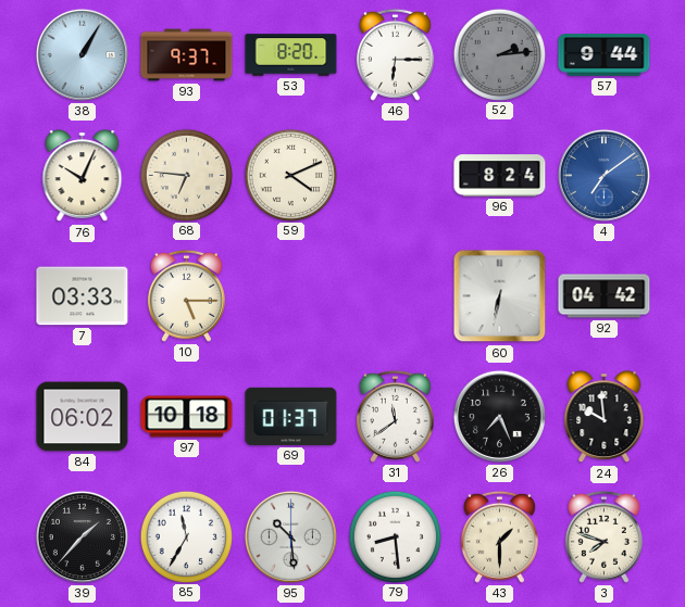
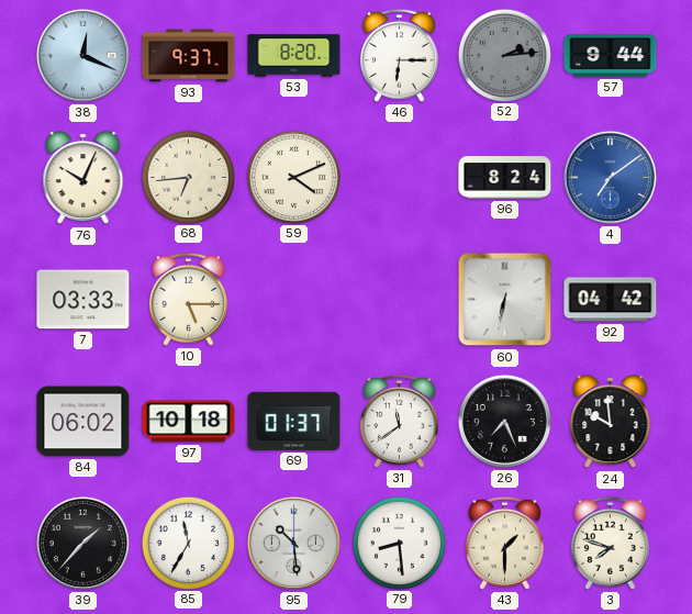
38: 1:05 -> 12:19
68: 6:46 -> 6:44
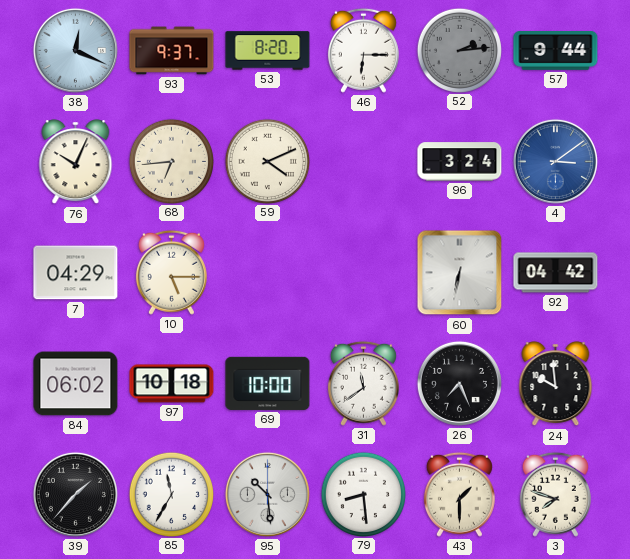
96: 8:24 -> 3:24
4: 7:09 -> 3:09
7: 03:33 -> 04:29
69: 01:37 -> 10:00
